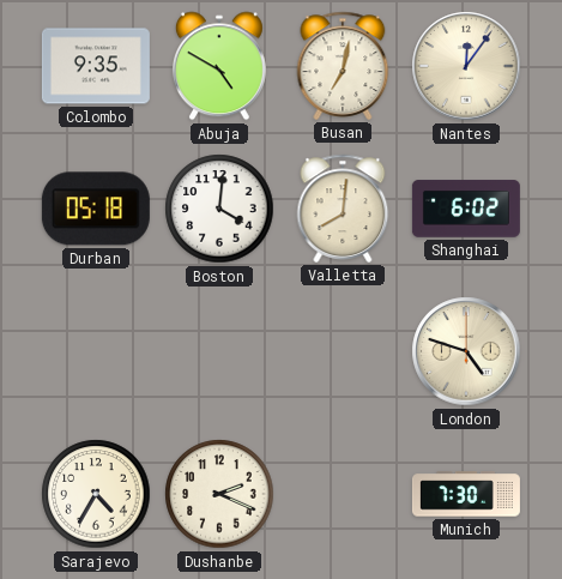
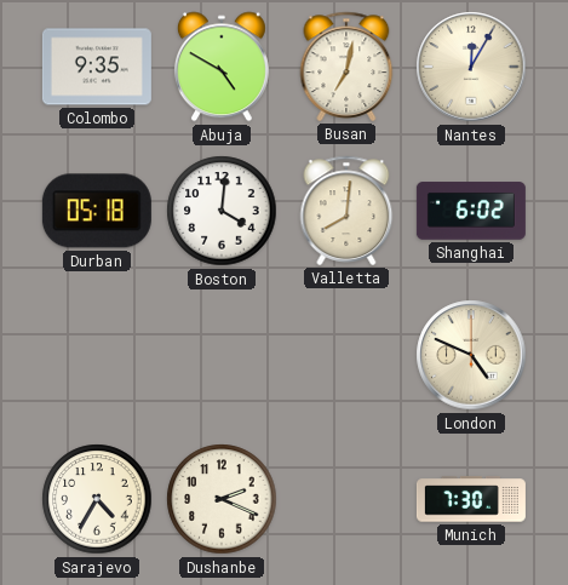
Nantes: 12:06 -> 12:05
London: 4:48 -> 4:49
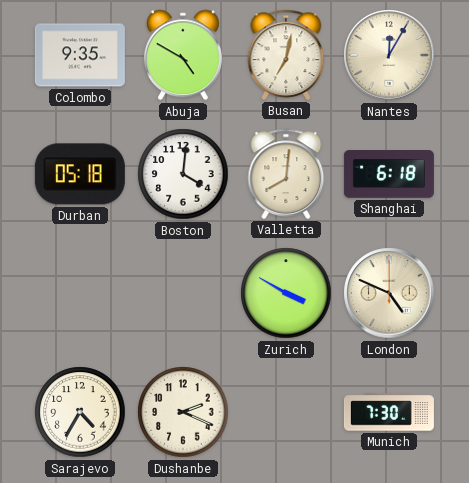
Shanghai: 6:02 -> 6:18
Zurich: none -> 3:50
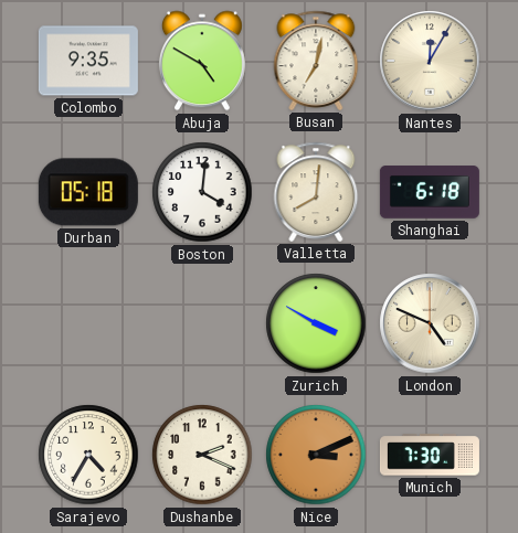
Nice: none -> 3:11
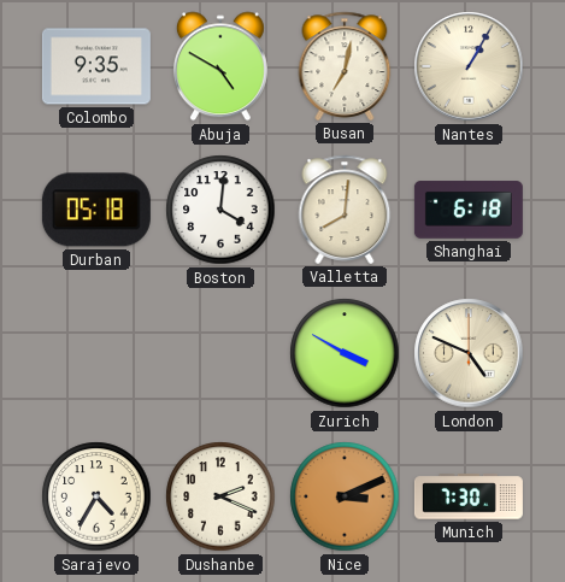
Nantes: 12:05 -> 1:05
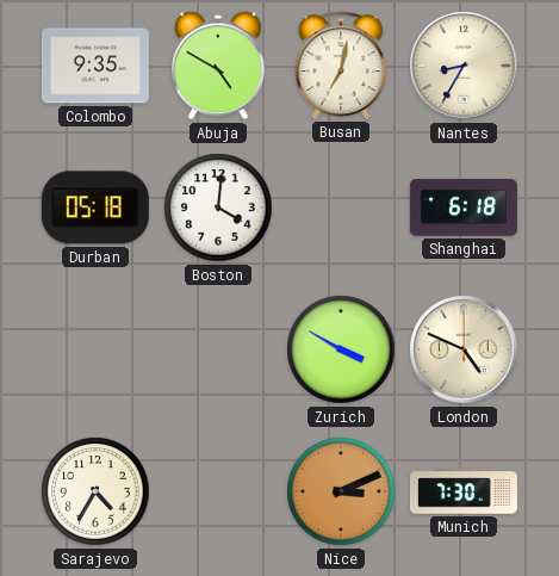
Nantes: 1:05 -> 8:35
Valletta: 8:01 -> none
Dushanbe: 2:19 -> none
